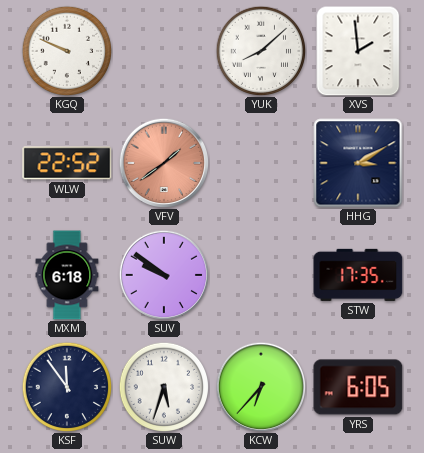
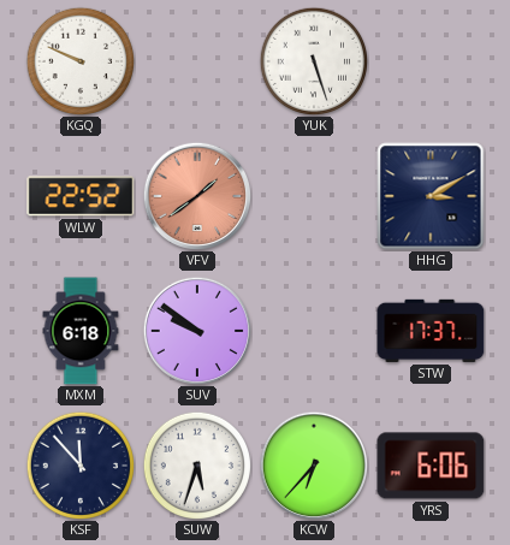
YUK: 8:08 -> 5:27
XVS: 1:59 -> none
STW: 17:35 -> 17:37
KSF: 11:54 -> 11:53
YRS: 6:05 -> 6:06
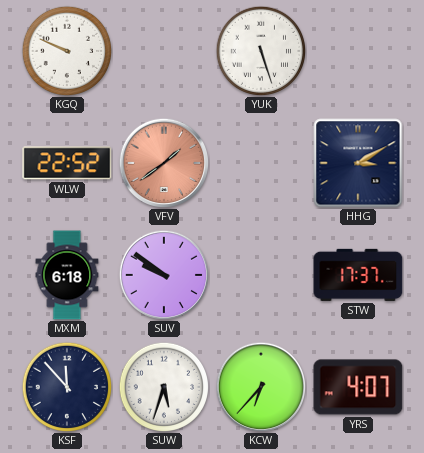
YRS: 6:06 -> 4:07
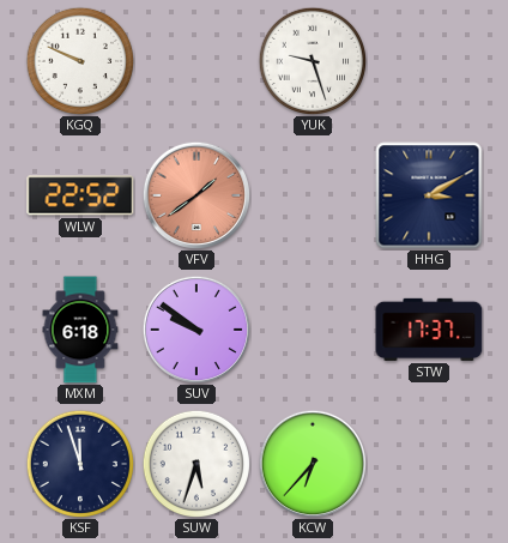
YUK: 5:27 -> 9:27
KSF: 11:53 -> 11:57
YRS: 4:07 -> none
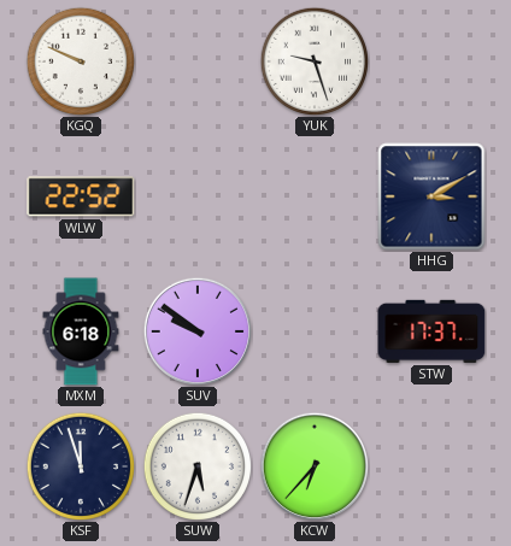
VFV: 1:39 -> none
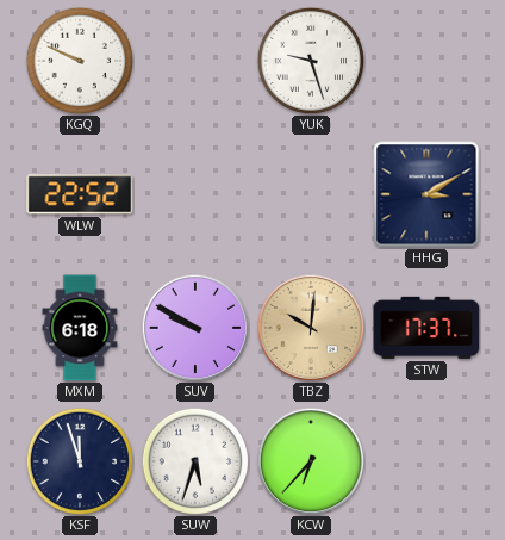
SUV: 9:51 -> 9:50
TBZ: none -> 10:01
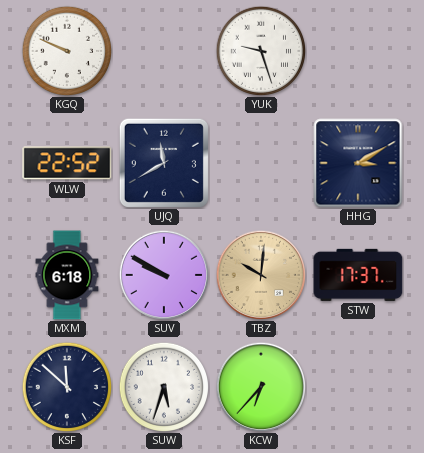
UJQ: none -> 11:40
KSF: 11:57 -> 11:52
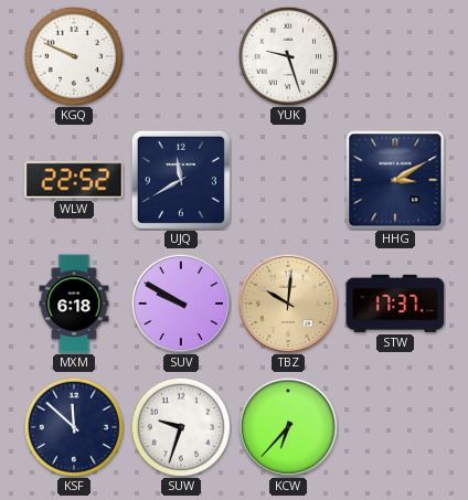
SUW: 5:33 -> 9:33
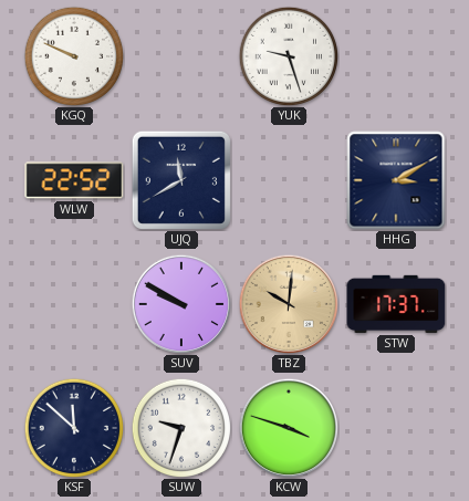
MXM: 6:18 -> none
KCW: 6:37 -> 3:48
